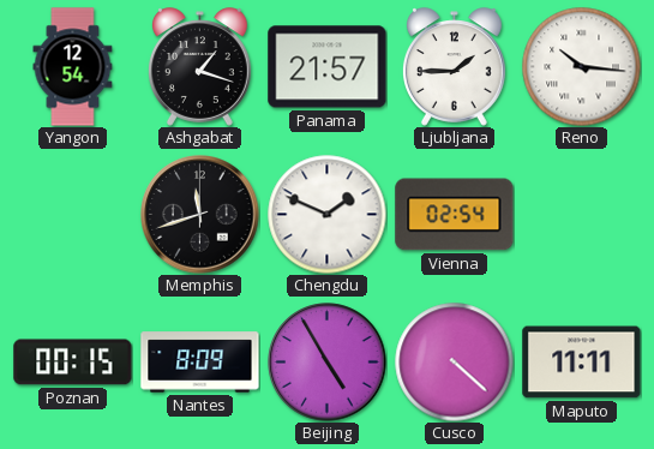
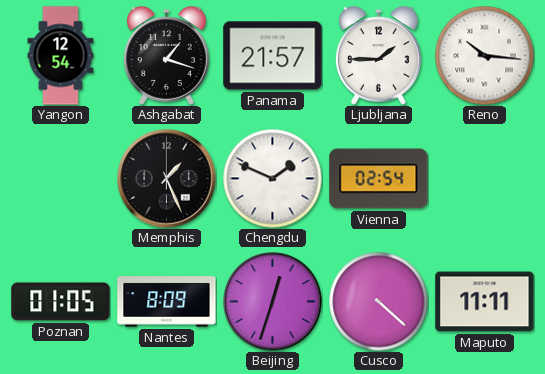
Memphis: 11:42 -> 1:26
Poznan: 00:15 -> 01:05
Beijing: 4:55 -> 12:33
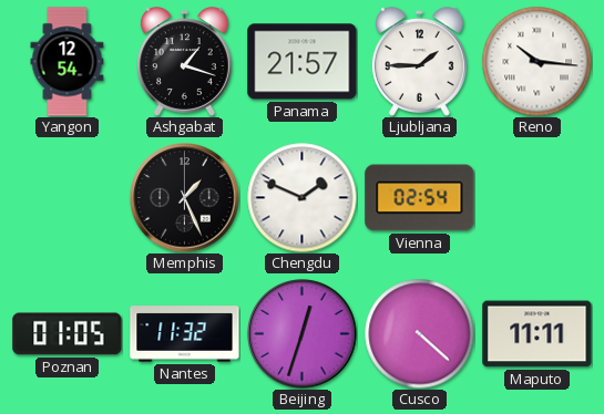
Nantes: 8:09 -> 11:32
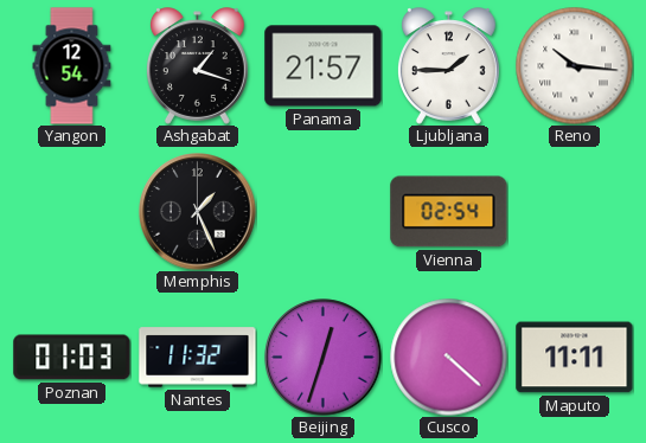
Chengdu: 1:49 -> none
Poznan: 01:05 -> 01:03
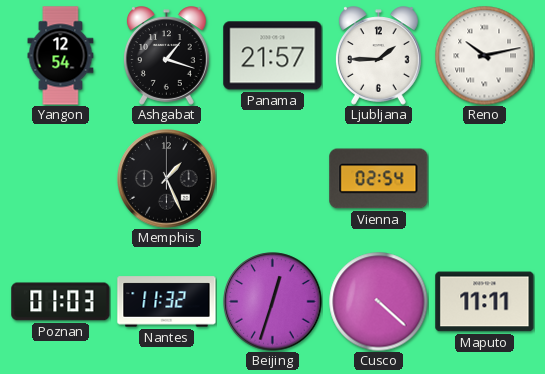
Reno: 10:16 -> 10:13
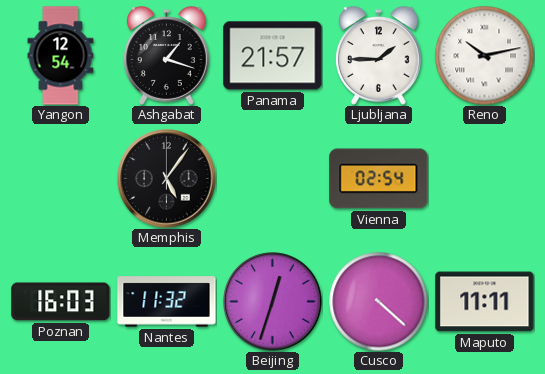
Memphis: 1:26 -> 5:06
Poznan: 01:03 -> 16:03
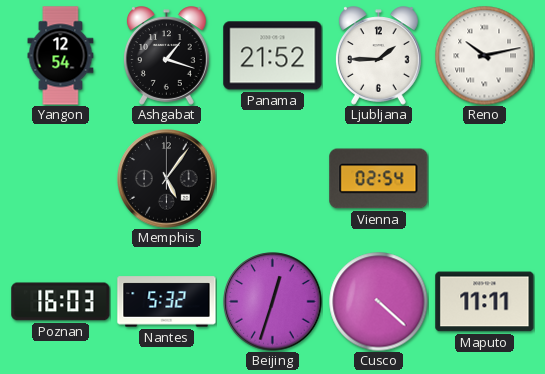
Panama: 21:57 -> 21:52
Nantes: 11:32 -> 5:32
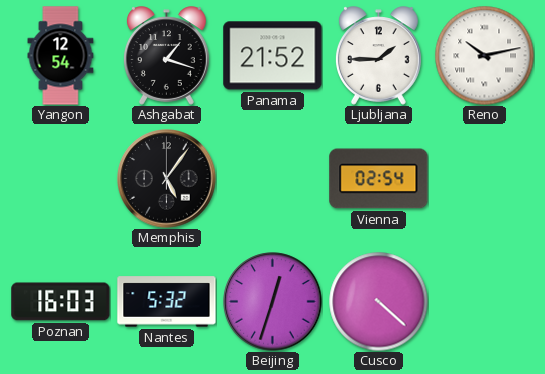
Maputo: 11:11 -> none
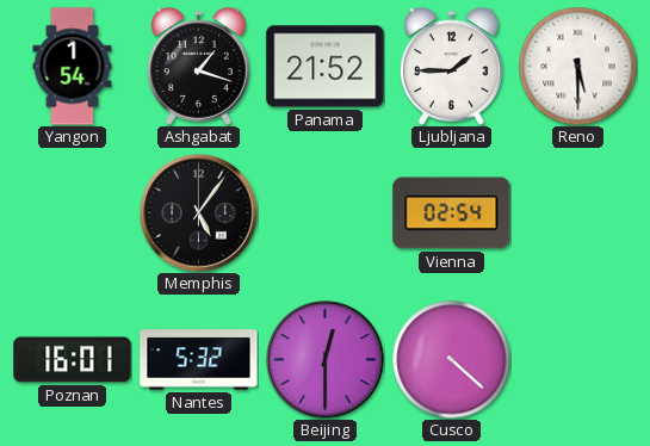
Yangon: 12:54 -> 1:54
Reno: 10:13 -> 5:30
Poznan: 16:03 -> 16:01
Beijing: 12:33 -> 12:30
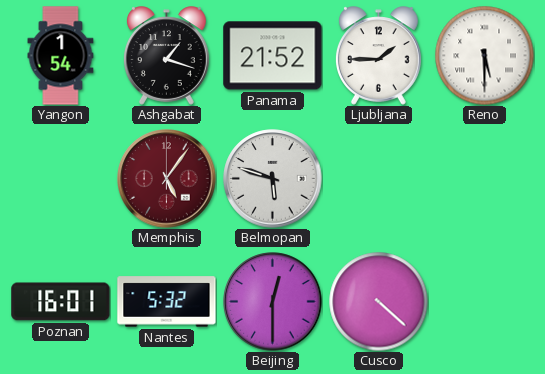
Memphis dial: black -> burgundy
Belmopan: none -> 5:48
Vienna: 02:54 -> none
